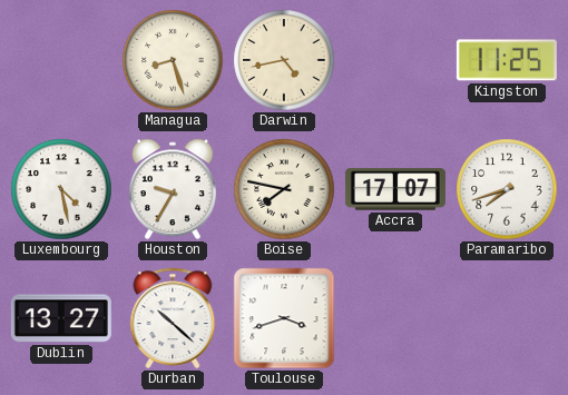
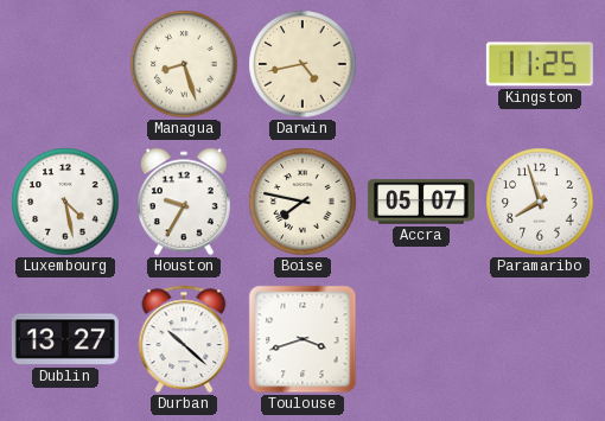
Accra: 17:07 -> 05:07
Paramaribo: 7:42 -> 7:57
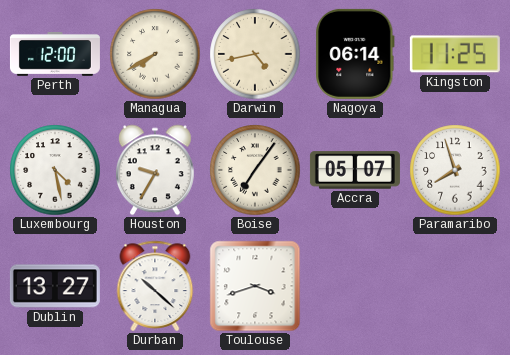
Perth: none -> 12:00
Managua: 8:27 -> 7:40
Nagoya: none -> 06:14
Boise: 7:47 -> 7:06
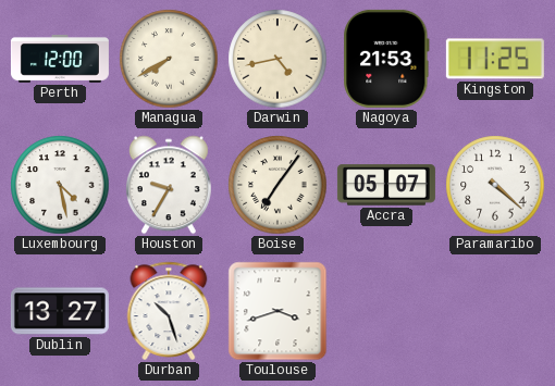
Nagoya: 06:14 -> 21:53
Paramaribo: 7:57 -> 4:22
Durban: 10:22 -> 10:27
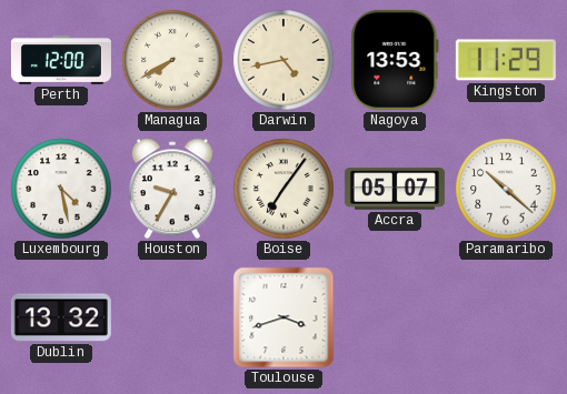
Nagoya: 21:53 -> 13:53
Kingston: 11:25 -> 11:29
Paramaribo: 4:22 -> 10:22
Dublin: 13:27 -> 13:32
Durban: 10:27 -> none
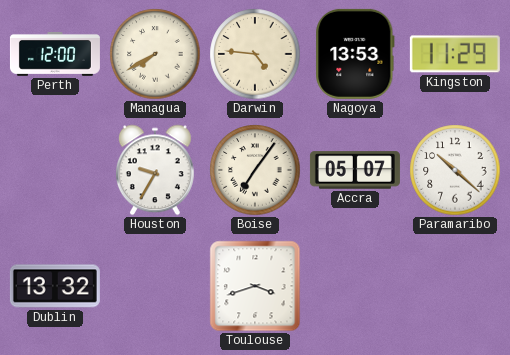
Darwin: 4:43 -> 4:46
Luxembourg: 4:28 -> none
